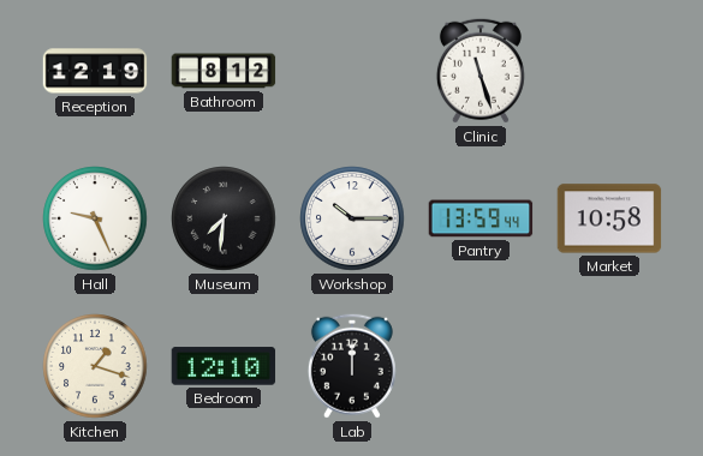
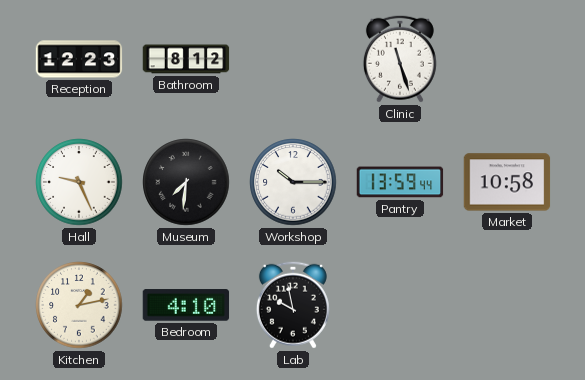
Reception: 12:19 -> 12:23
Kitchen: 1:18 -> 1:13
Bedroom: 12:10 -> 4:10
Lab: 12:00 -> 9:58
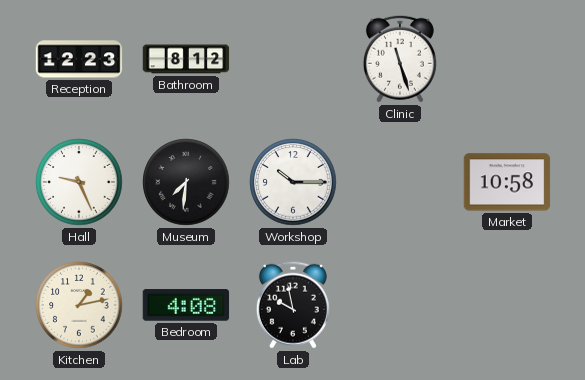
Pantry: 13:59 -> none
Bedroom: 4:10 -> 4:08
